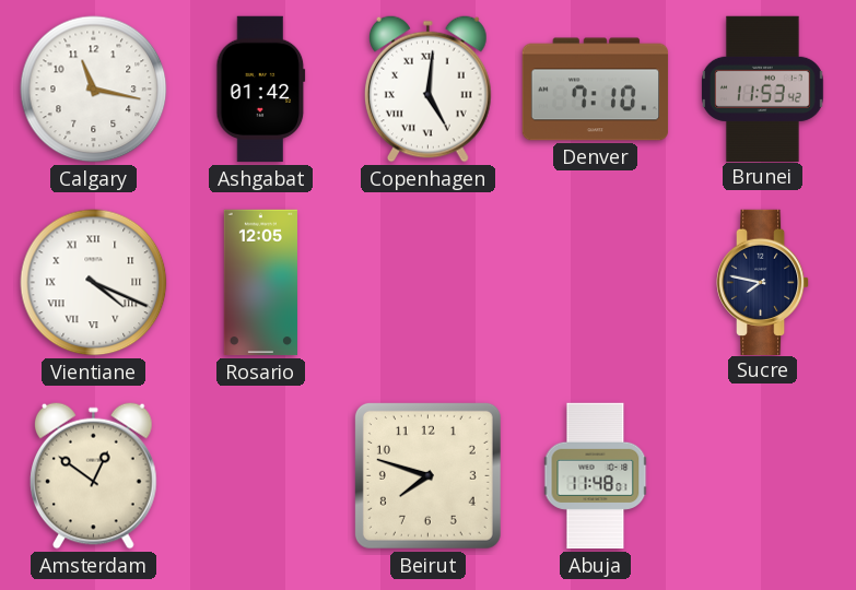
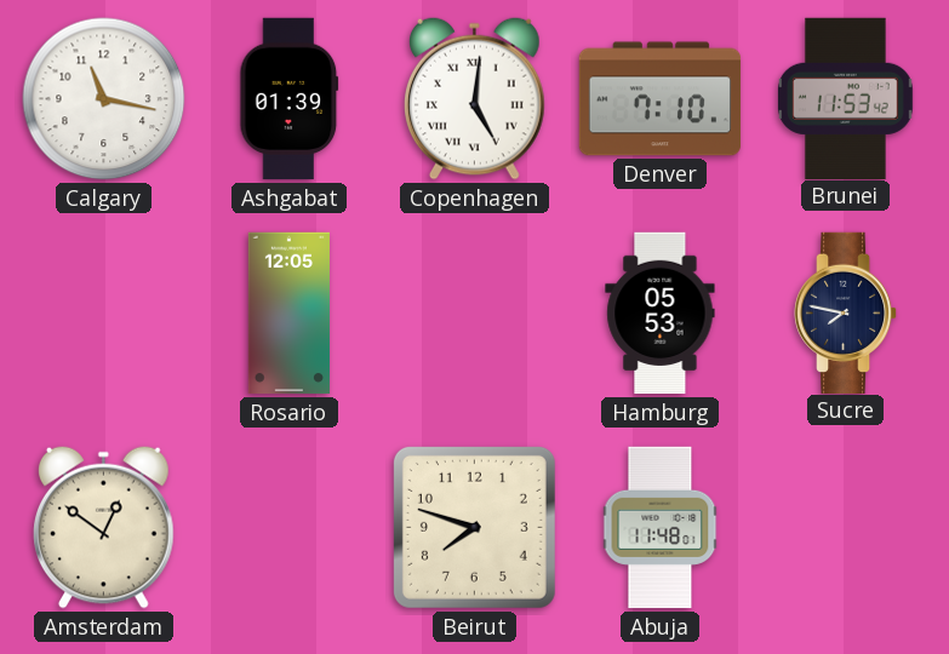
Ashgabat: 01:42 -> 01:39
Vientiane: 4:19 -> none
Hamburg: none -> 05:53
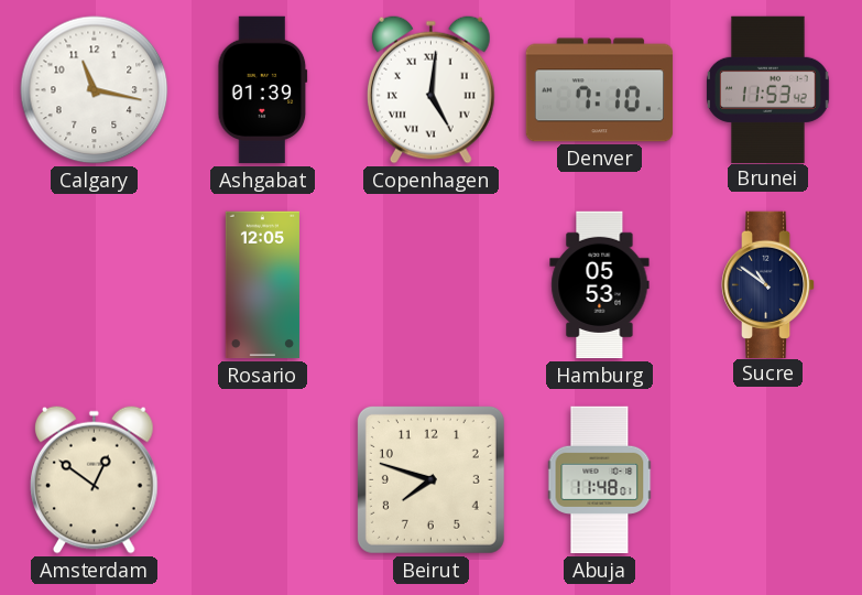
Sucre: 7:47 -> 10:51
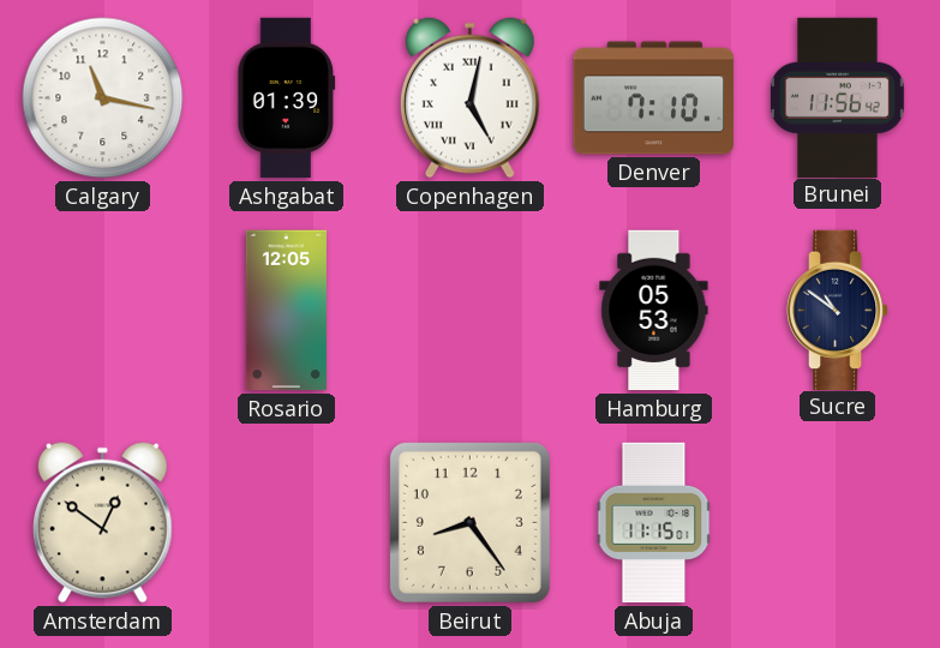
Copenhagen: 5:01 -> 5:02
Brunei: 11:53 -> 11:56
Beirut: 7:48 -> 8:24
Abuja: 11:48 -> 11:15
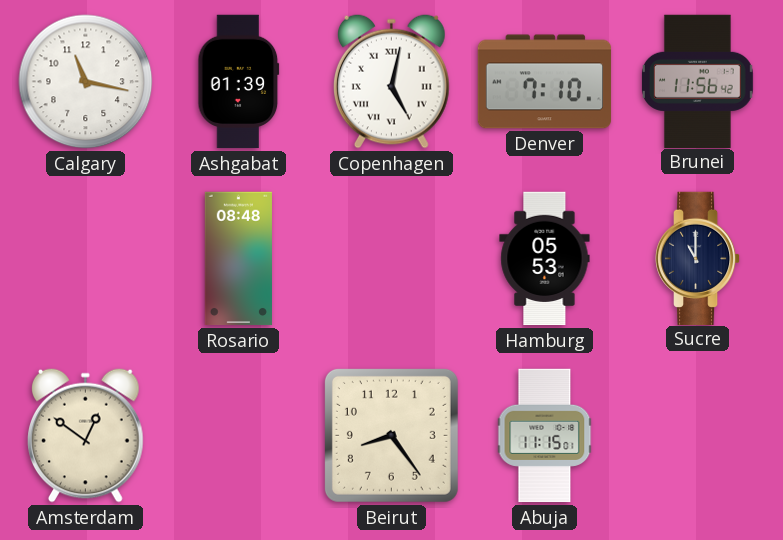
Rosario: 12:05 -> 08:48
Sucre: 10:51 -> 11:00
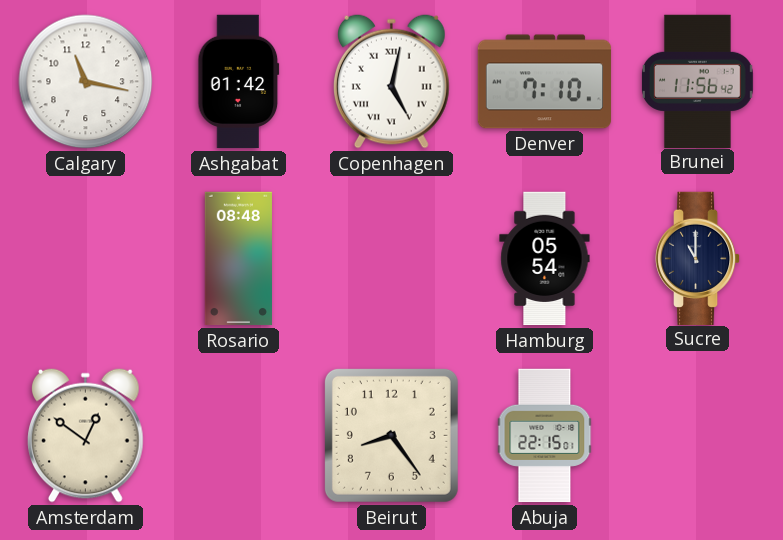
Ashgabat: 01:39 -> 01:42
Hamburg: 05:53 -> 05:54
Abuja: 11:15 -> 22:15
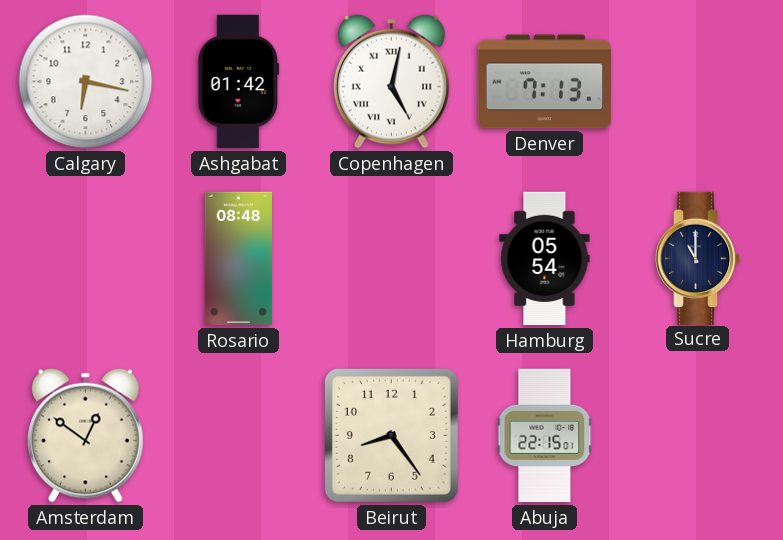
Calgary: 11:17 -> 6:17
Denver: 7:10 -> 7:13
Brunei: 11:56 -> none
